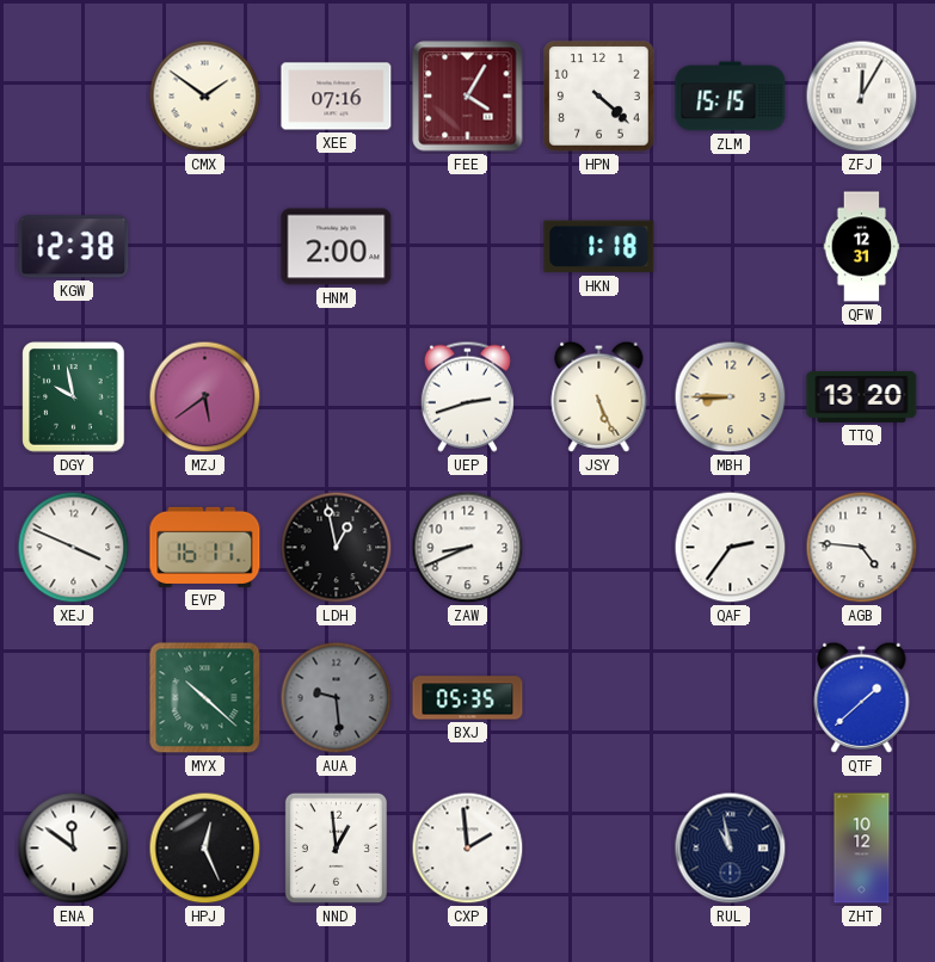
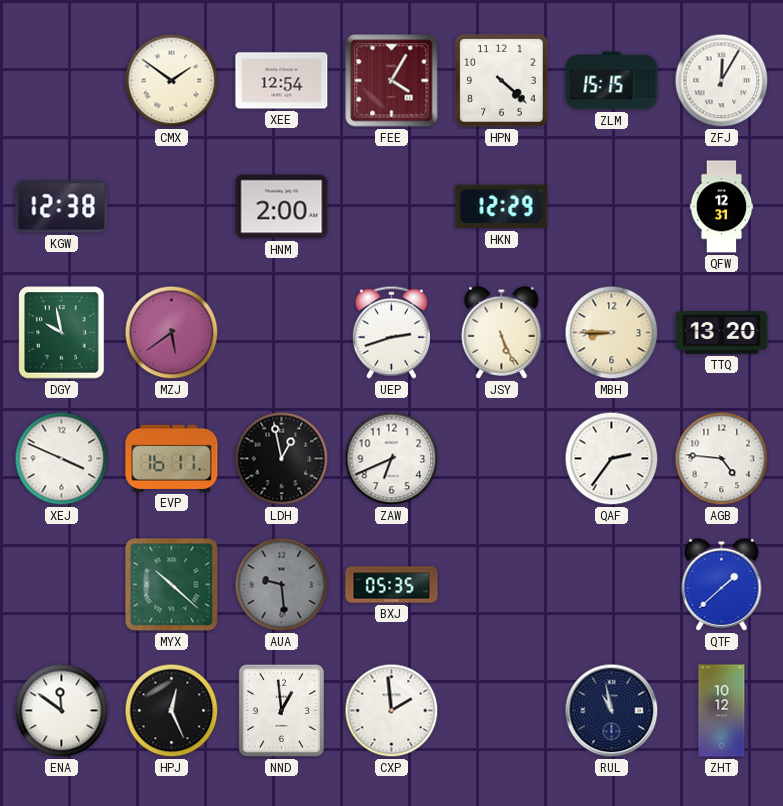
XEE: 07:16 -> 12:54
HKN: 1:18 -> 12:29
ZAW: 8:41 -> 6:41
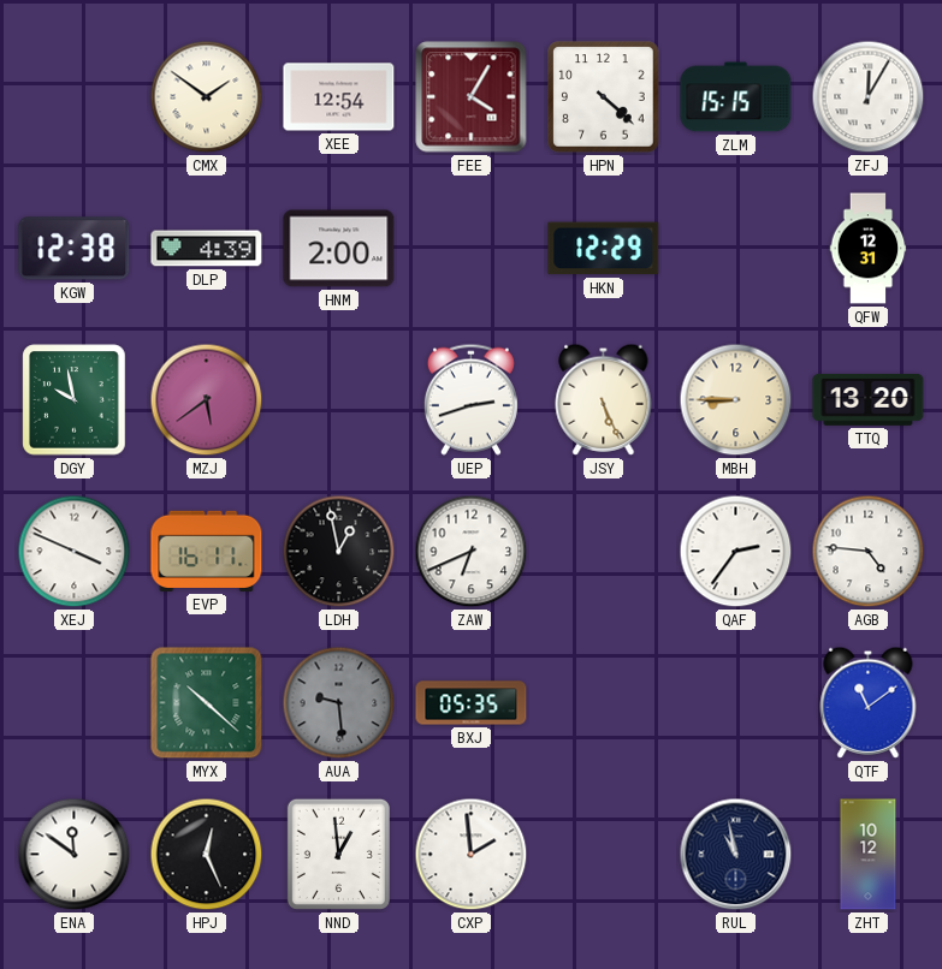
DLP: none -> 4:39
QTF: 1:38 -> 11:09
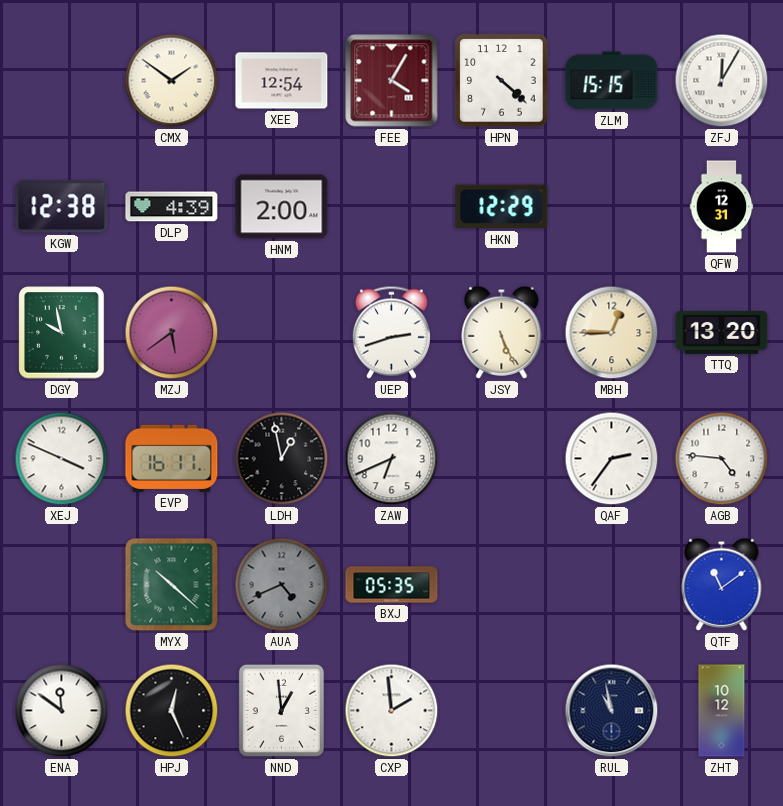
MBH: 8:45 -> 12:45
AUA: 9:29 -> 4:41
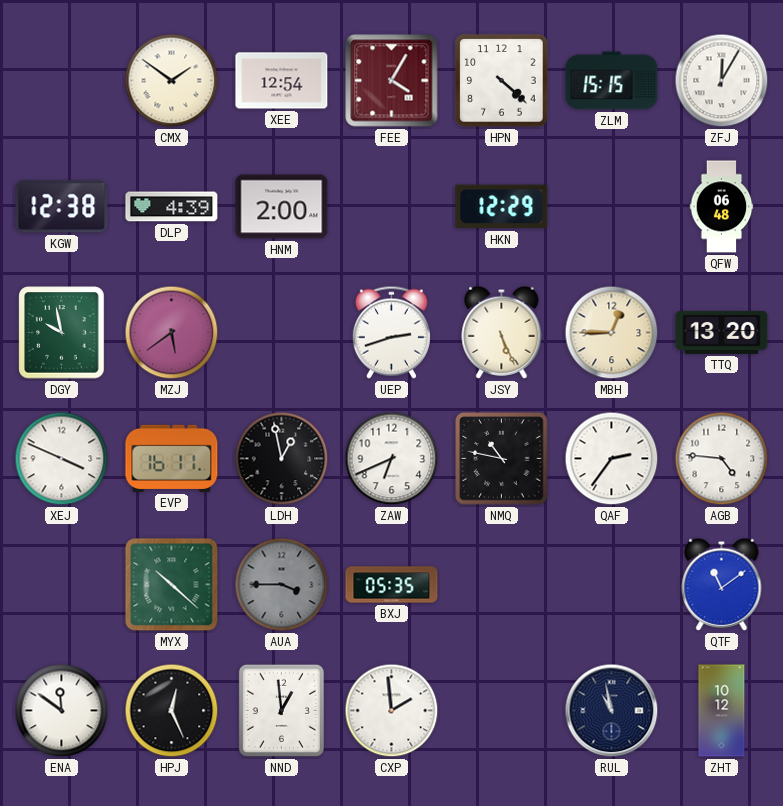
QFW: 12:31 -> 06:48
NMQ: none -> 10:47
AUA: 4:41 -> 3:45
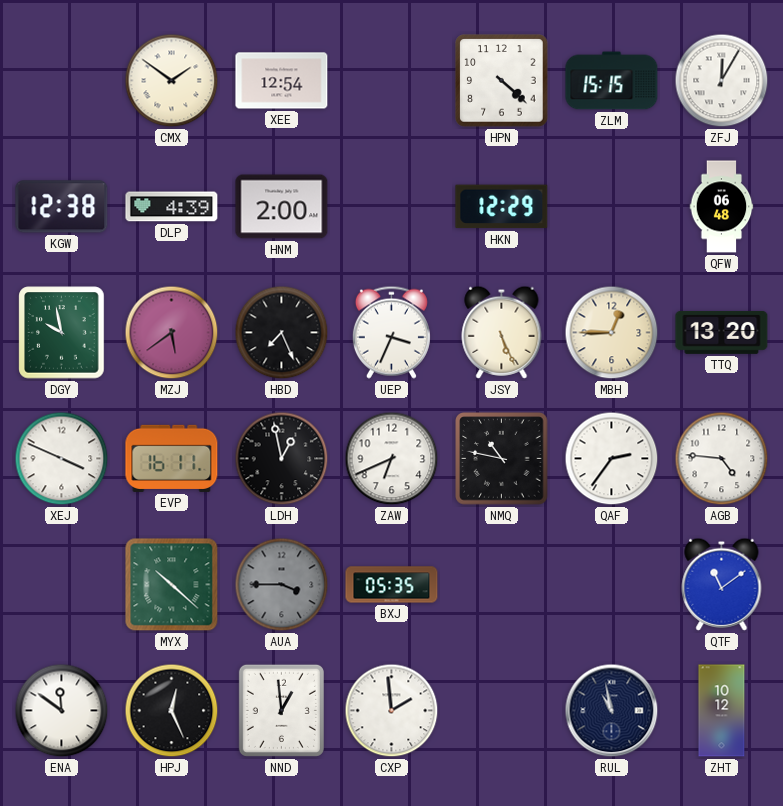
FEE: 4:05 -> none
HBD: none -> 7:26
UEP: 2:42 -> 3:34
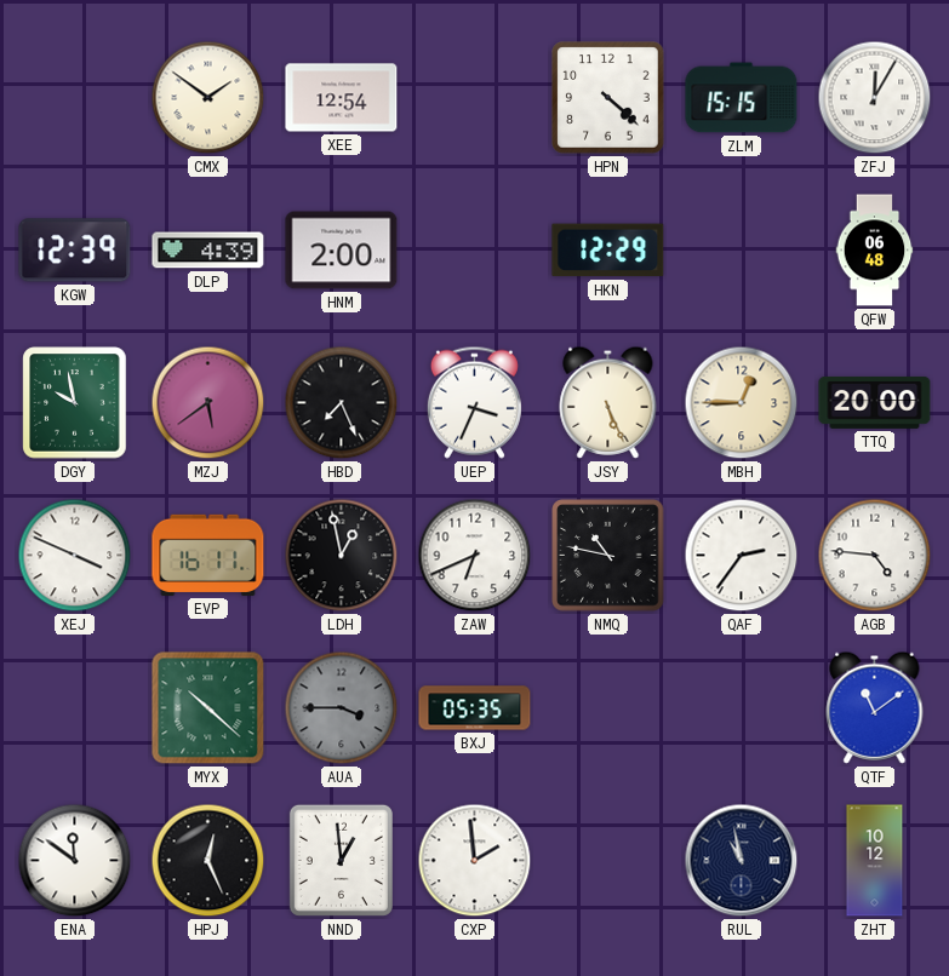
KGW: 12:38 -> 12:39
TTQ: 13:20 -> 20:00
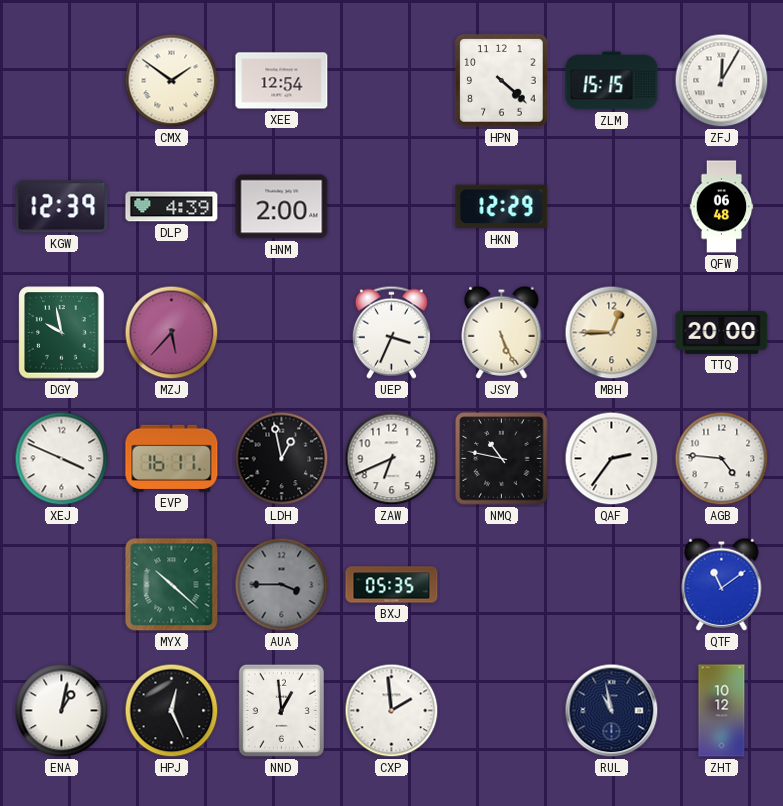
MZJ: 5:39 -> 5:37
HBD: 7:26 -> none
ENA: 11:51 -> 1:02
